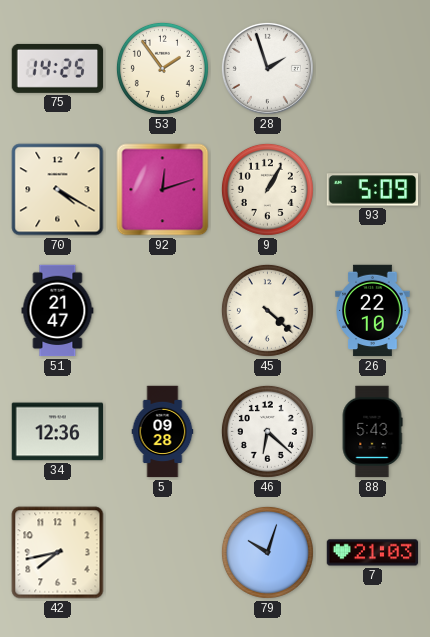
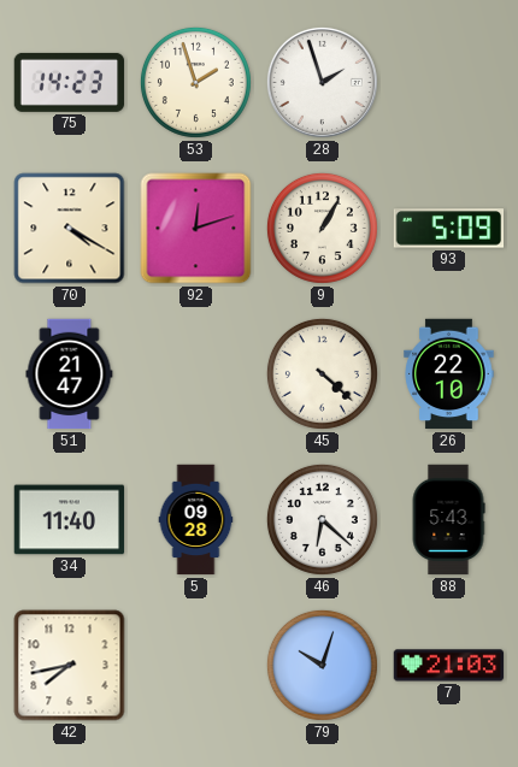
75: 14:25 -> 14:23
53: 1:54 -> 1:57
34: 12:36 -> 11:40
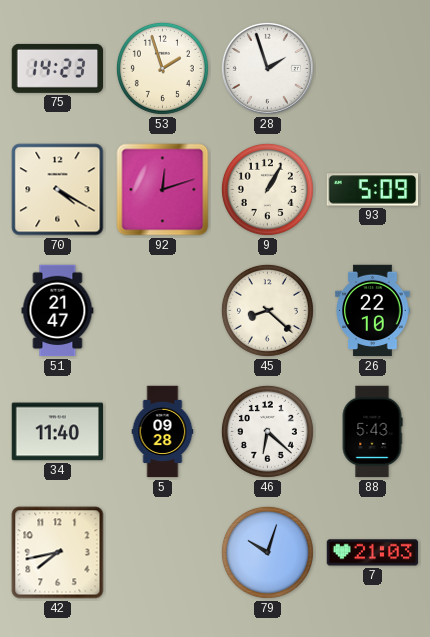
45: 4:22 -> 8:22
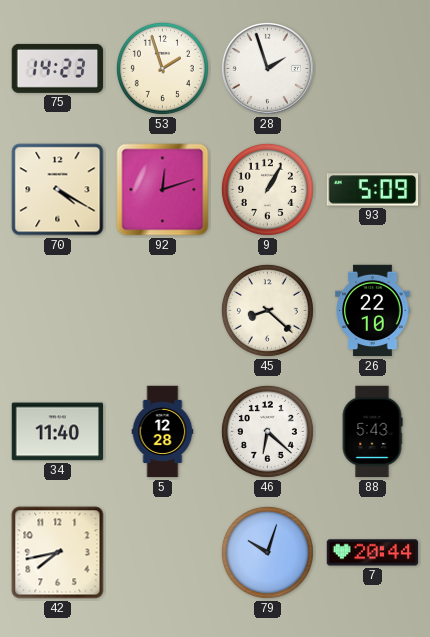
51: 21:47 -> none
5: 09:28 -> 12:28
7: 21:03 -> 20:44
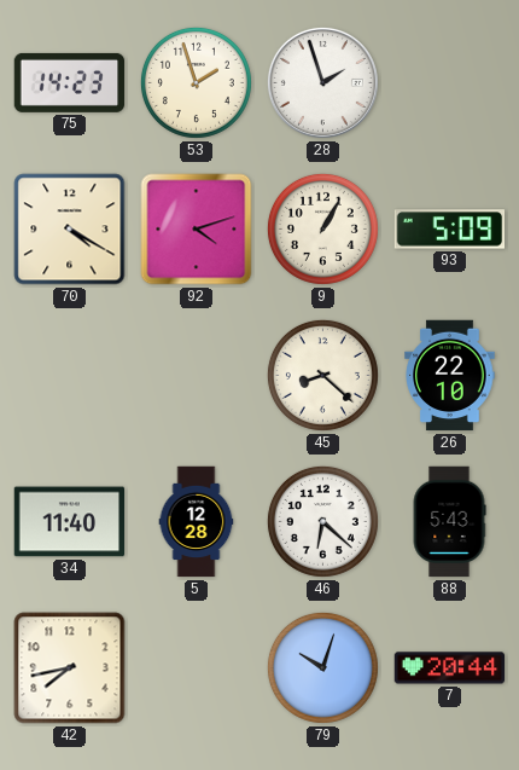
92: 12:12 -> 4:12
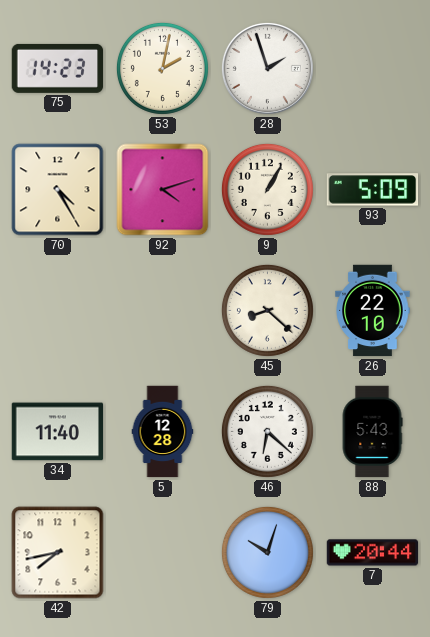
53: 1:57 -> 2:02
70: 4:20 -> 4:25
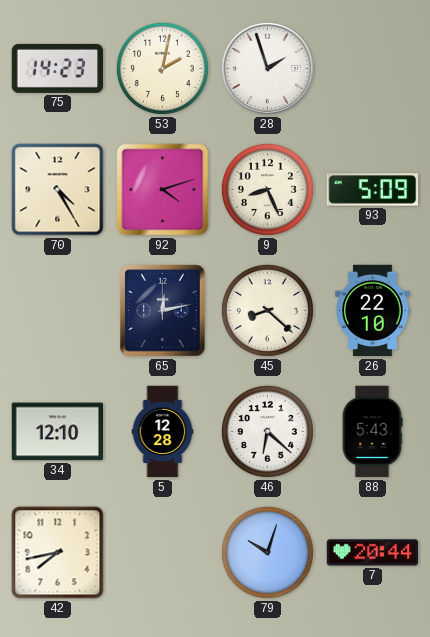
9: 1:05 -> 8:26
65: none -> 12:13
34: 11:40 -> 12:10
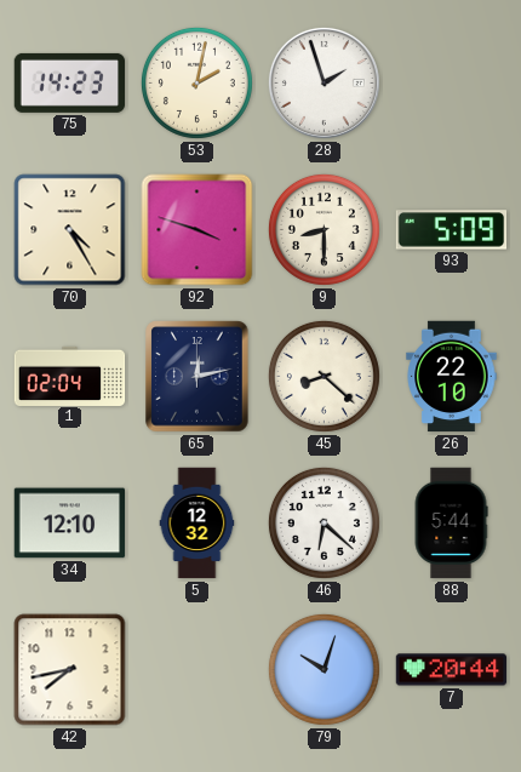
92: 4:12 -> 3:48
9: 8:26 -> 8:30
1: none -> 02:04
5: 12:28 -> 12:32
88: 5:43 -> 5:44
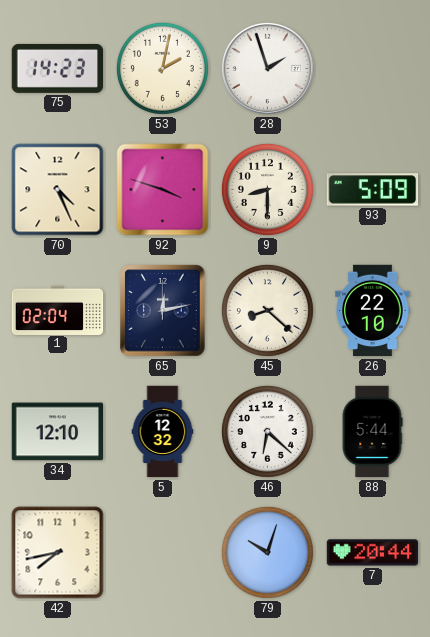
70: 4:25 -> 4:26
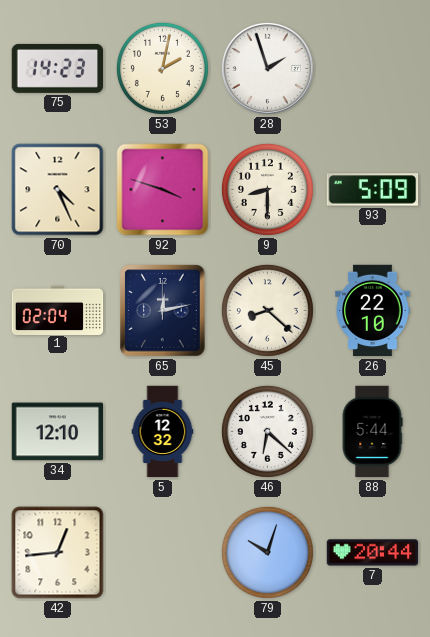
42: 7:43 -> 12:44
